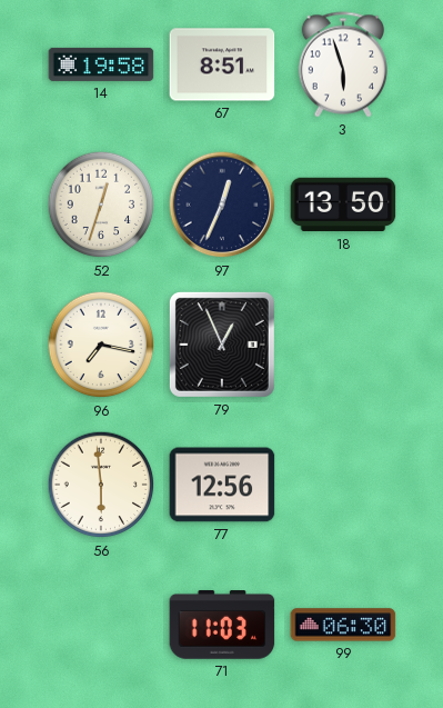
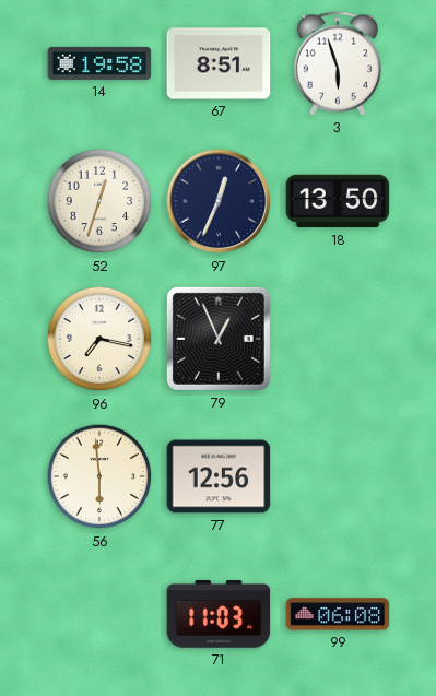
99: 06:30 -> 06:08
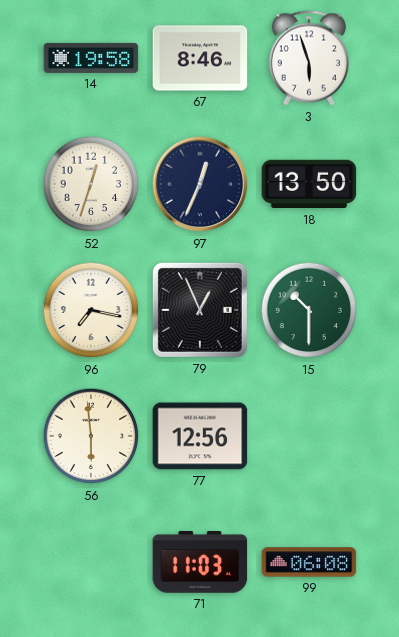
67: 8:51 -> 8:46
15: none -> 10:30
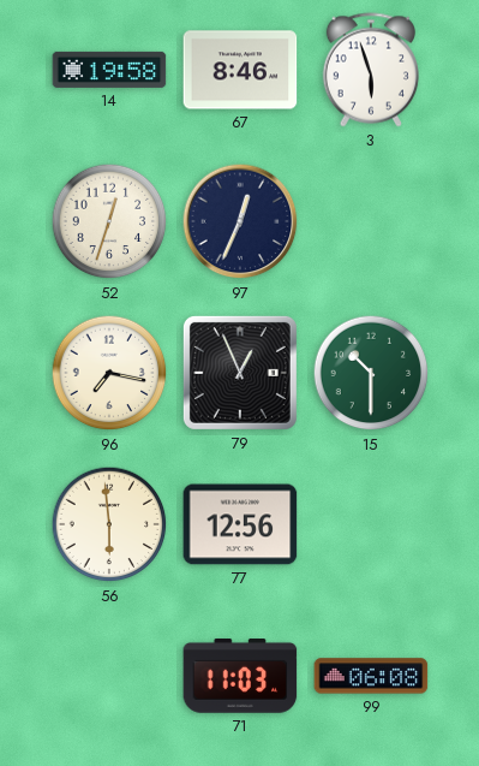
18: 13:50 -> none
